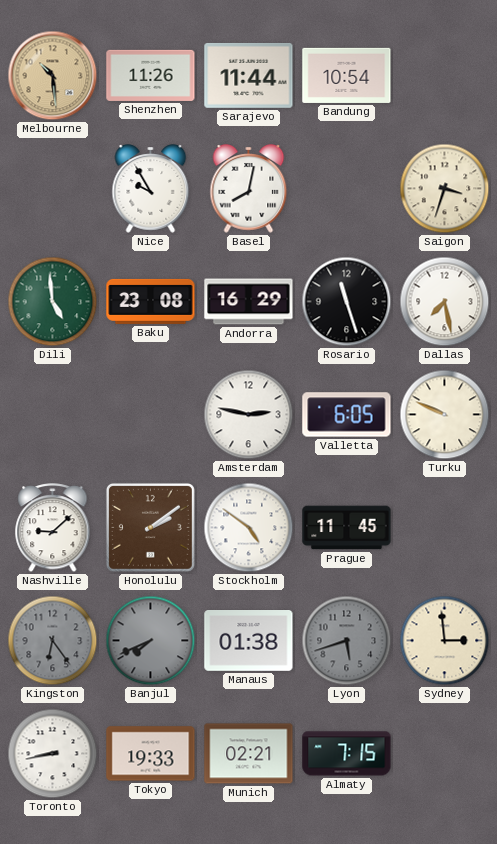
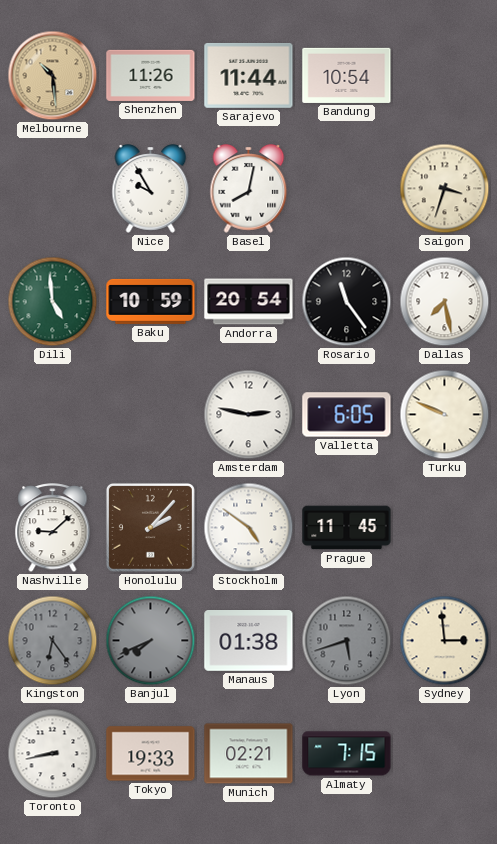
Baku: 23:08 -> 10:59
Andorra: 16:29 -> 20:54
Rosario: 11:27 -> 11:24
Honolulu: 2:09 -> 2:07
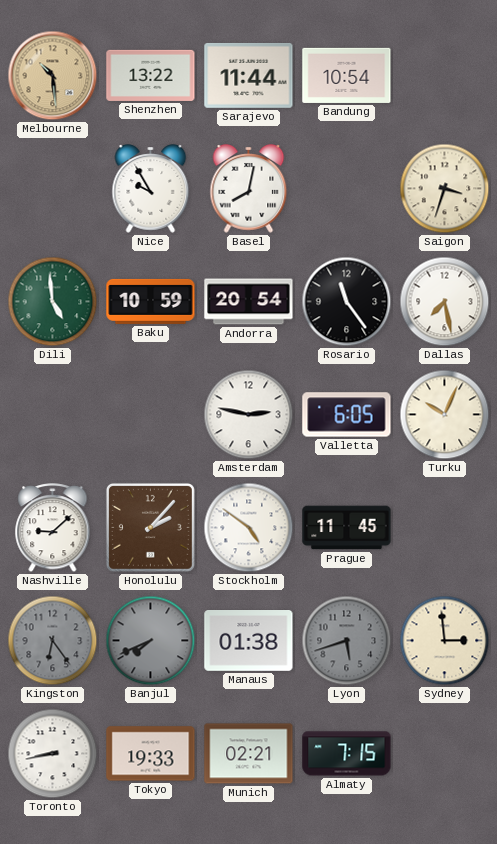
Shenzhen: 11:26 -> 13:22
Turku: 9:49 -> 10:04
